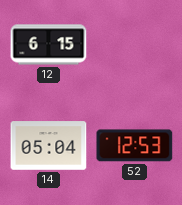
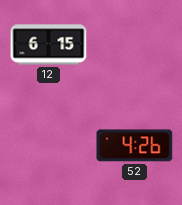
14: 05:04 -> none
52: 12:53 -> 4:26
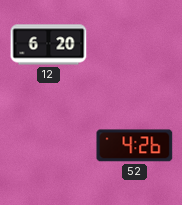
12: 6:15 -> 6:20
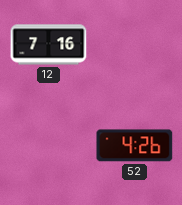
12: 6:20 -> 7:16
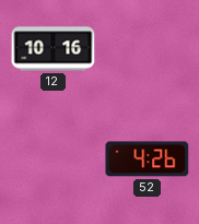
12: 7:16 -> 10:16
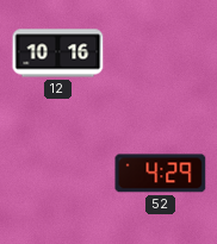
52: 4:26 -> 4:29
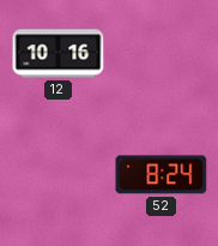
52: 4:29 -> 8:24
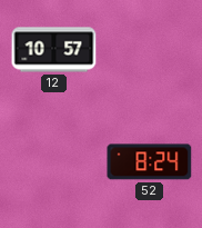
12: 10:16 -> 10:57
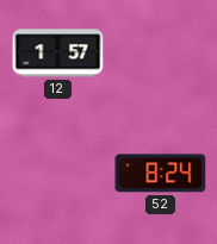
12: 10:57 -> 1:57
